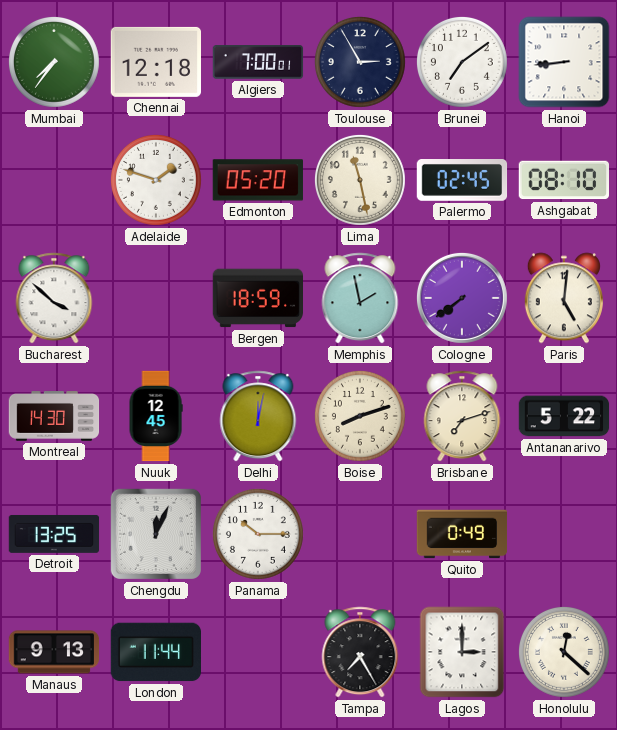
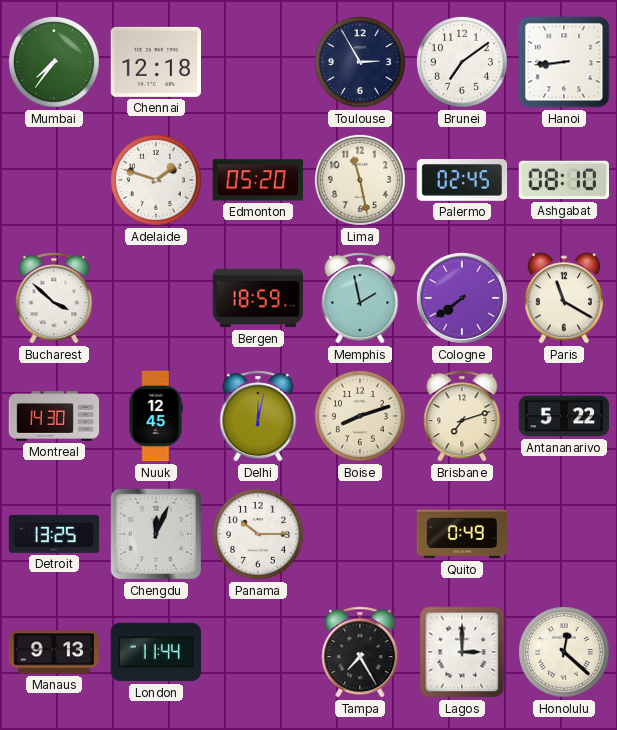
Algiers: 7:00 -> none
Paris: 5:01 -> 11:20
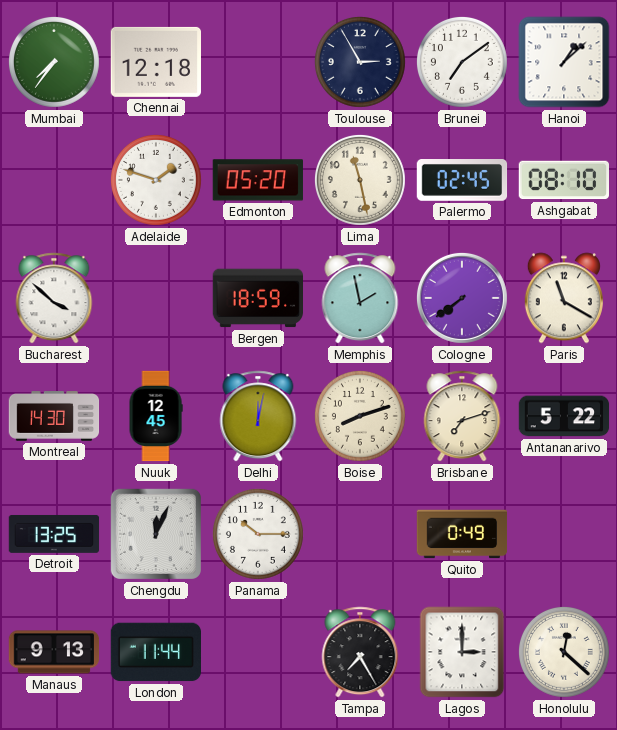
Hanoi: 8:44 -> 1:08
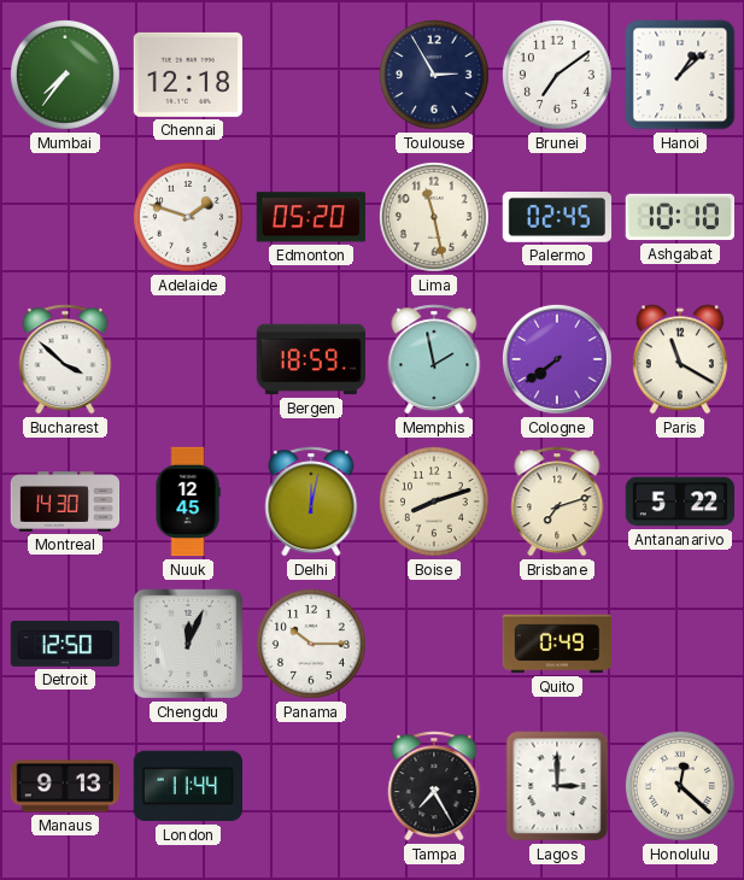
Ashgabat: 08:10 -> 10:10
Detroit: 13:25 -> 12:50
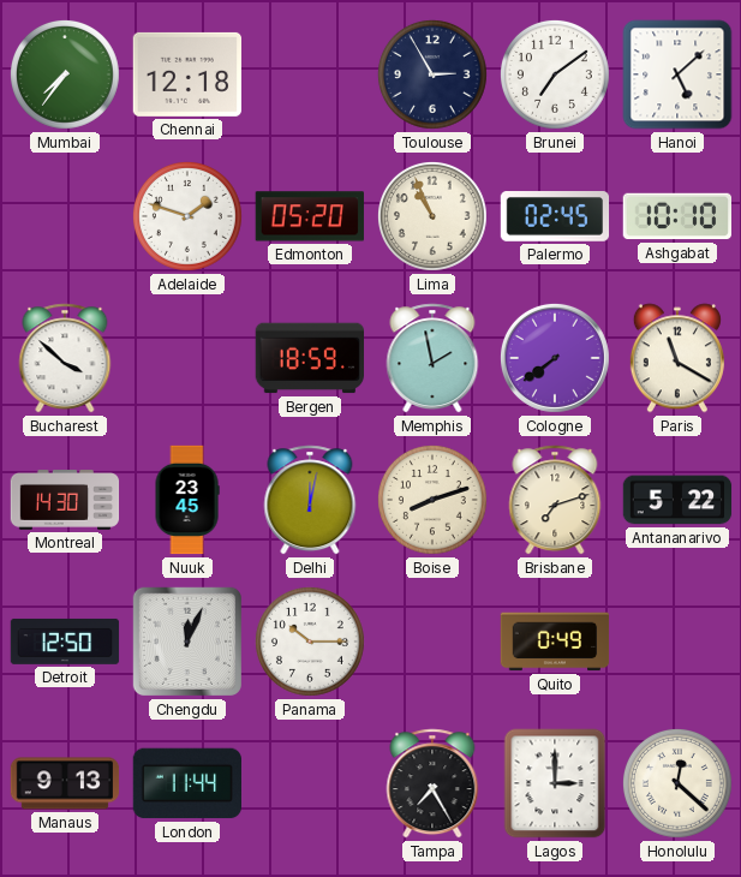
Hanoi: 1:08 -> 5:08
Lima: 11:28 -> 10:56
Nuuk: 12:45 -> 23:45
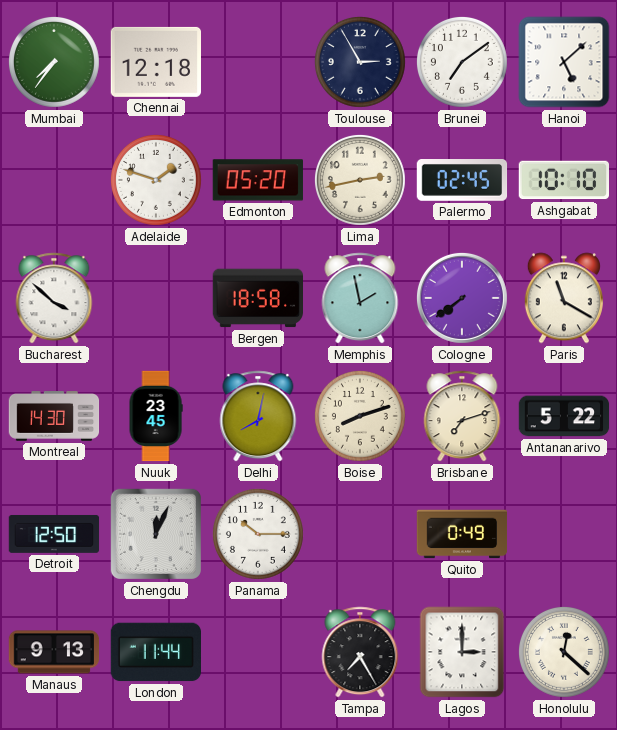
Lima: 10:56 -> 2:43
Bergen: 18:59 -> 18:58
Delhi: 12:02 -> 8:02
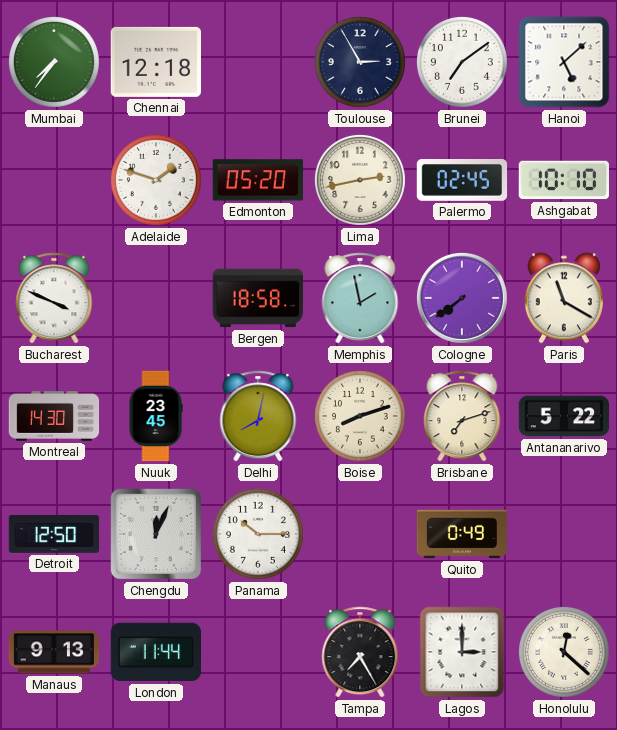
Bucharest: 3:52 -> 3:49
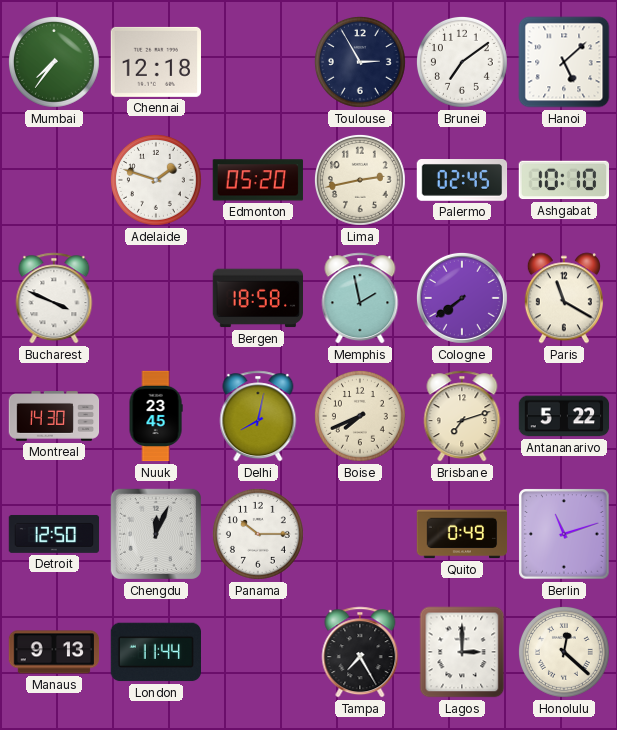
Boise: 8:12 -> 7:41
Berlin: none -> 11:12
